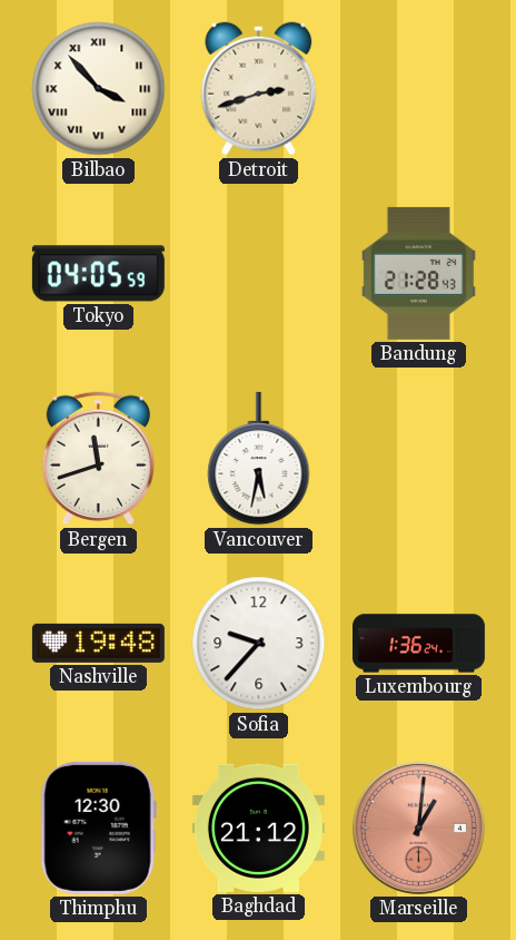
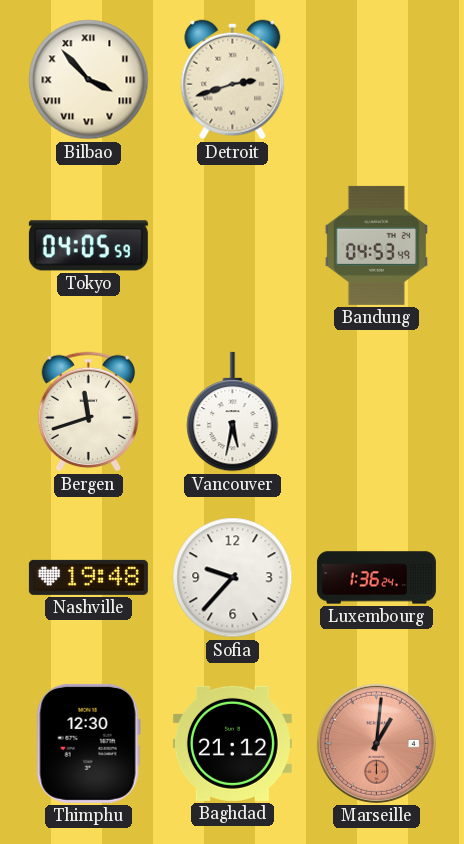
Bandung: 21:28 -> 04:53
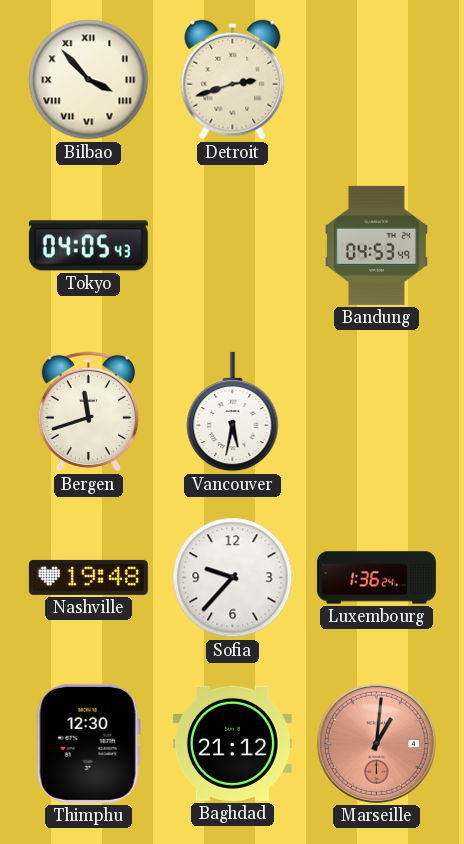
Tokyo: 04:05:59 -> 04:05:43
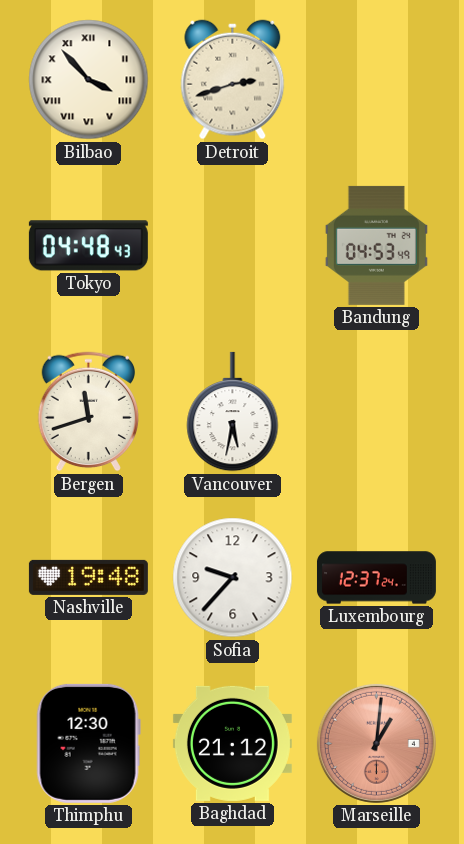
Tokyo: 04:05 -> 04:48
Luxembourg: 1:36 -> 12:37
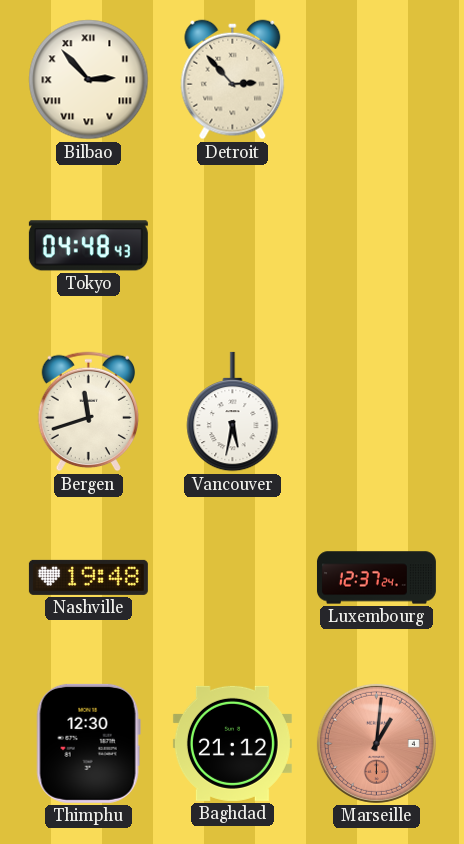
Bilbao: 3:53 -> 2:53
Detroit: 2:42 -> 2:53
Bandung: 04:53 -> none
Sofia: 9:37 -> none
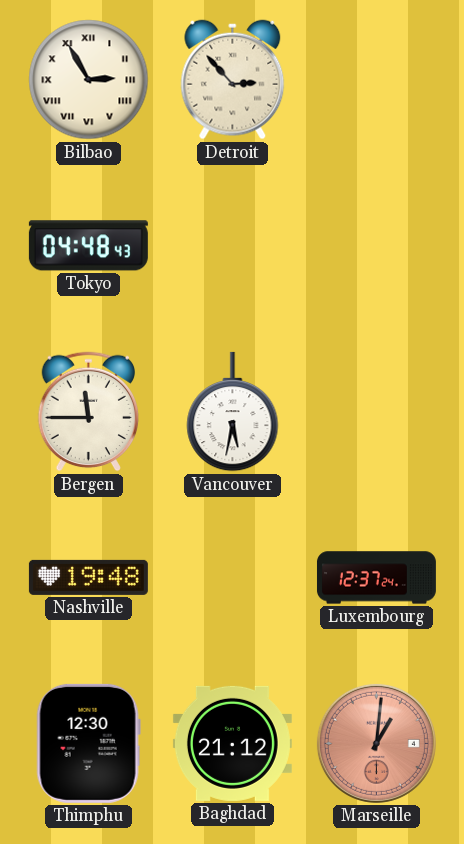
Bilbao: 2:53 -> 2:55
Bergen: 11:42 -> 11:45
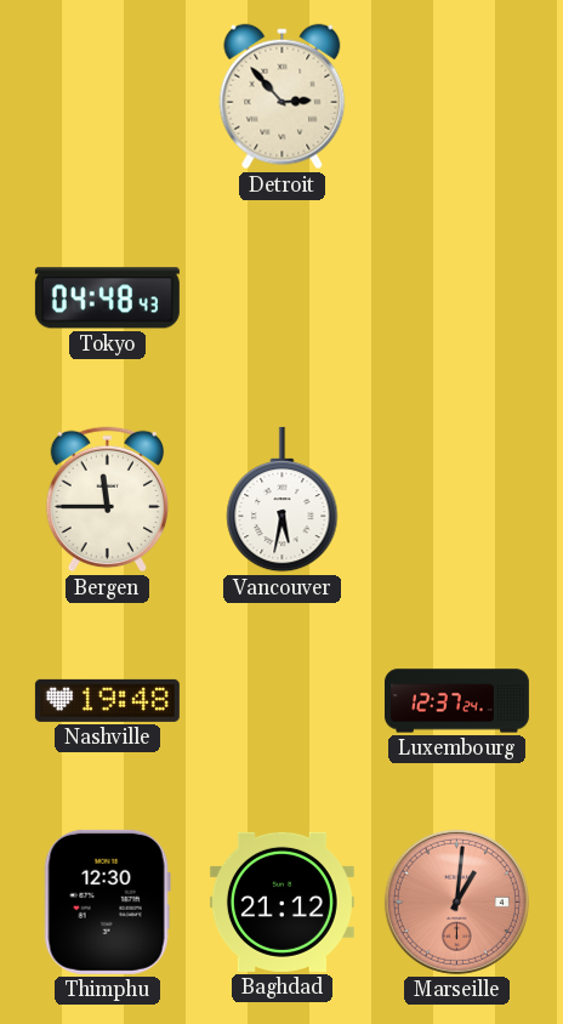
Bilbao: 2:55 -> none
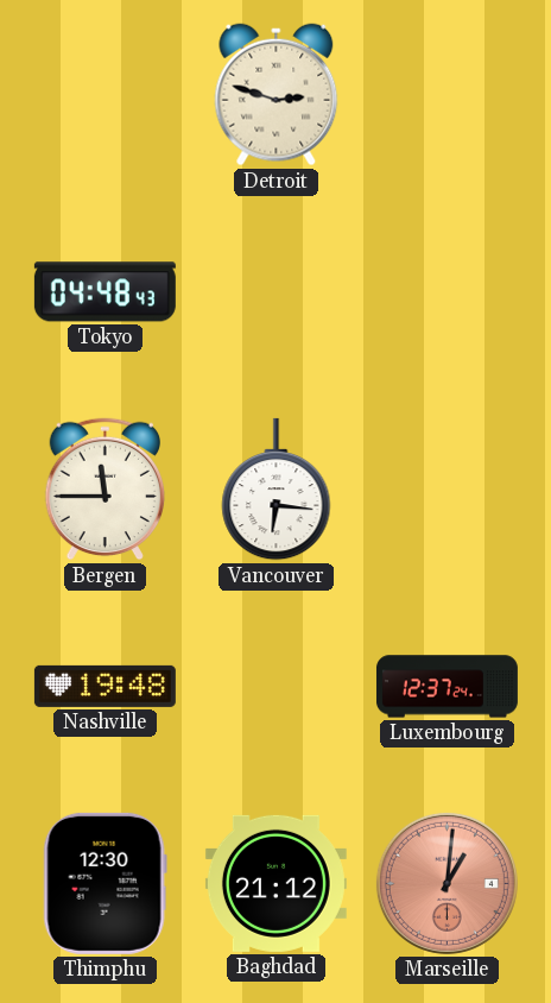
Detroit: 2:53 -> 2:48
Vancouver: 5:32 -> 6:16
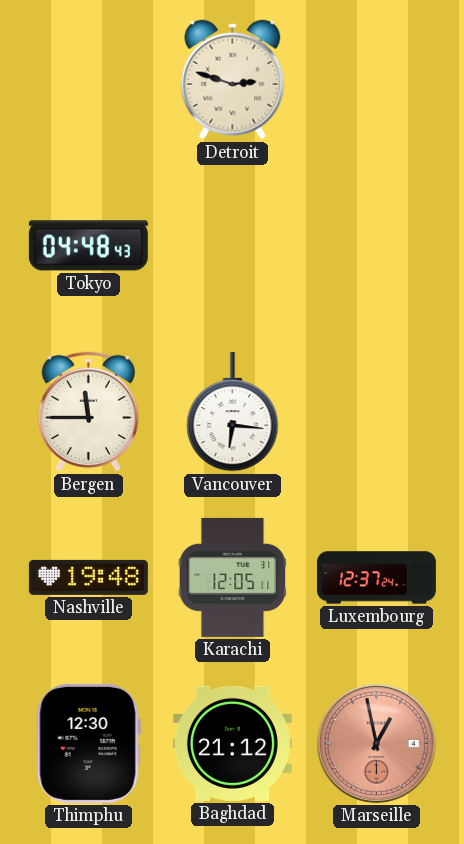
Karachi: none -> 12:05
Marseille: 1:01 -> 12:58
